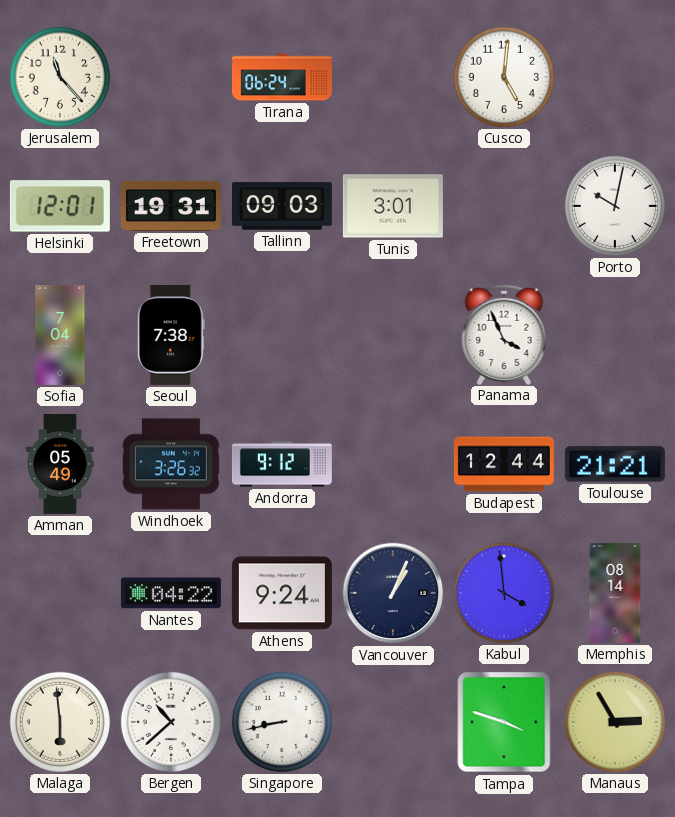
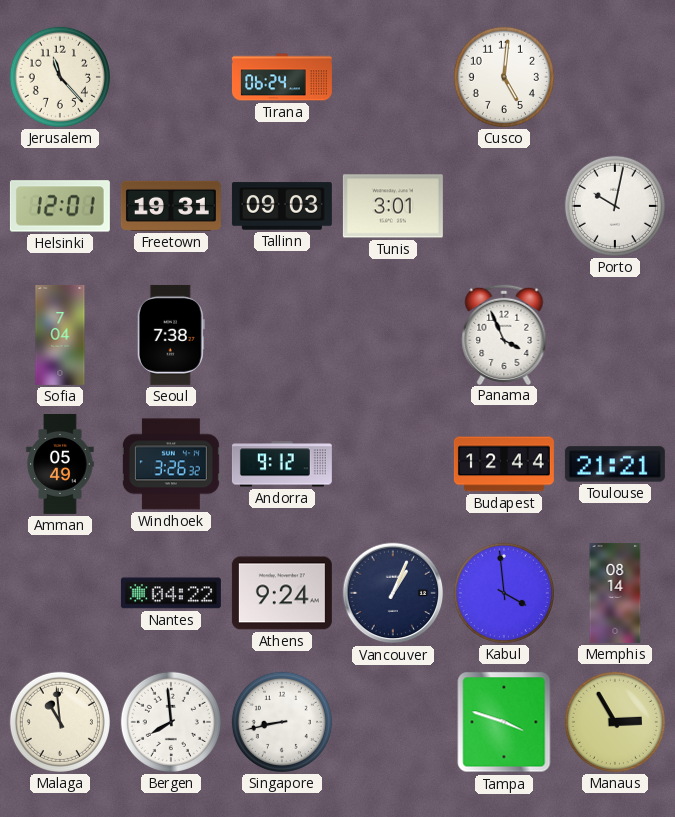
Malaga: 5:59 -> 10:59
Bergen: 10:38 -> 7:59
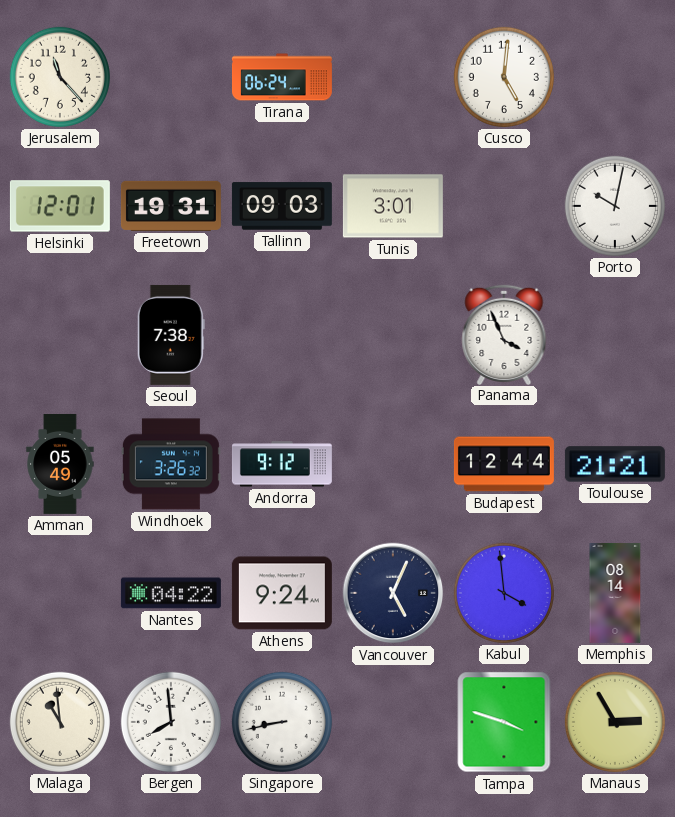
Sofia: 7:04 -> none
Vancouver: 1:04 -> 5:04
